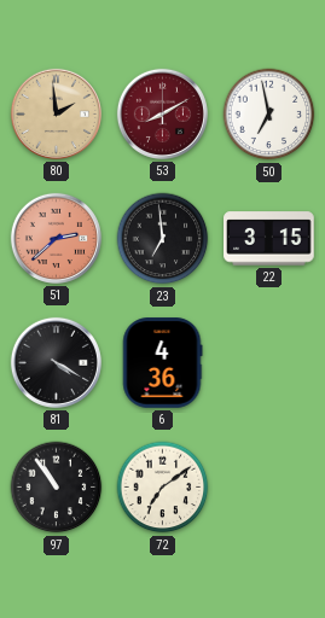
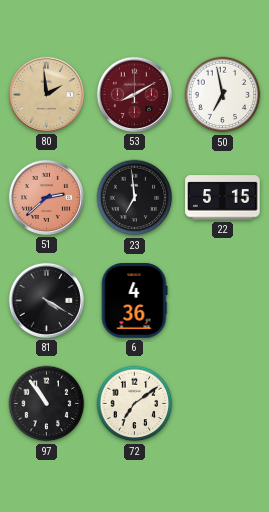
22: 3:15 -> 5:15
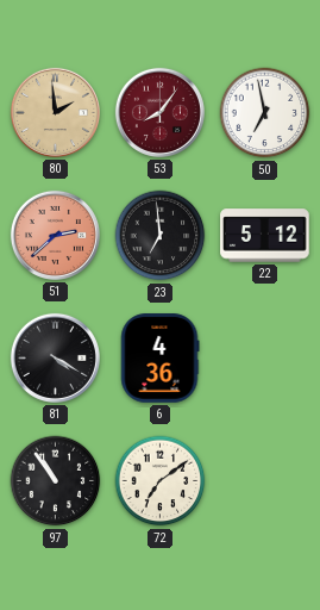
53: 8:10 -> 8:06
22: 5:15 -> 5:12
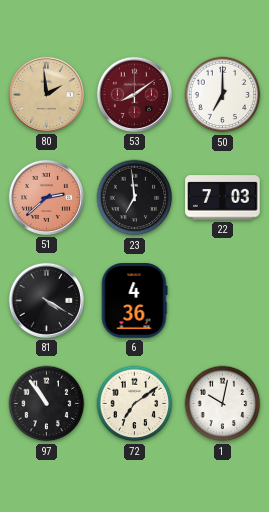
53: 8:06 -> 8:09
50: 6:58 -> 7:00
22: 5:12 -> 7:03
1: none -> 10:02
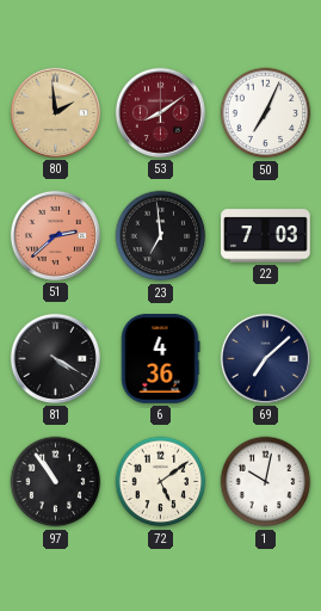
50: 7:00 -> 7:04
69: none -> 7:08
72: 7:09 -> 5:09
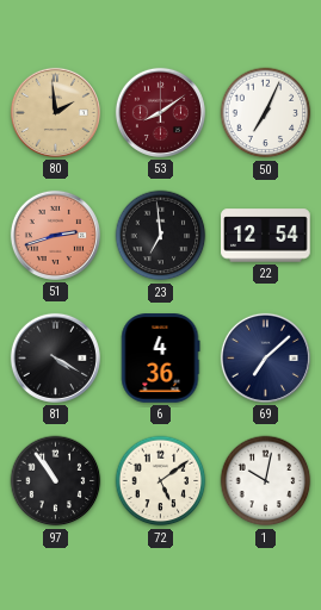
51: 2:38 -> 2:42
22: 7:03 -> 12:54
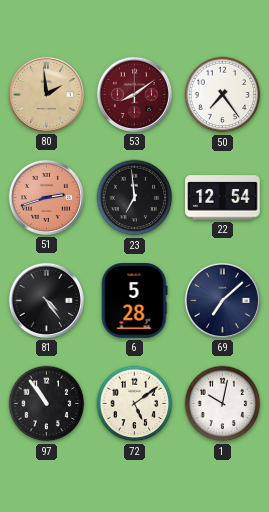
50: 7:04 -> 7:24
81: 4:20 -> 4:24
6: 4:36 -> 5:28
